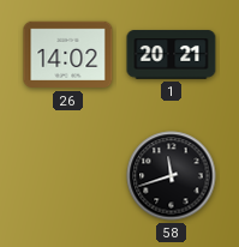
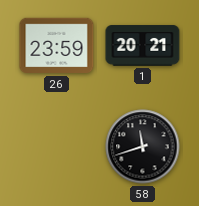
26: 14:02 -> 23:59
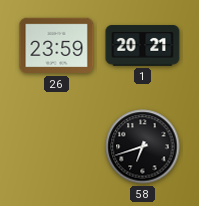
58: 11:42 -> 6:42
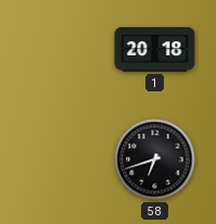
26: 23:59 -> none
1: 20:21 -> 20:18
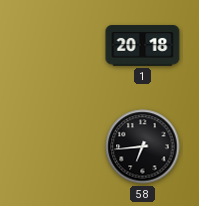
58: 6:42 -> 6:44
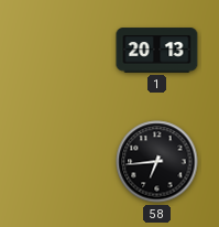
1: 20:18 -> 20:13
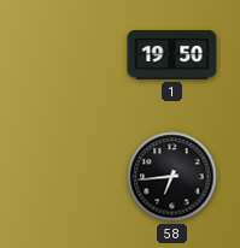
1: 20:13 -> 19:50
